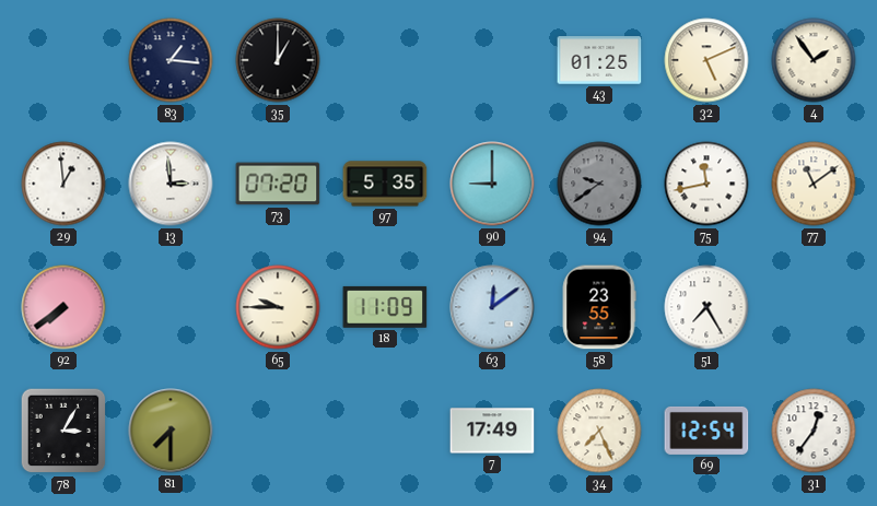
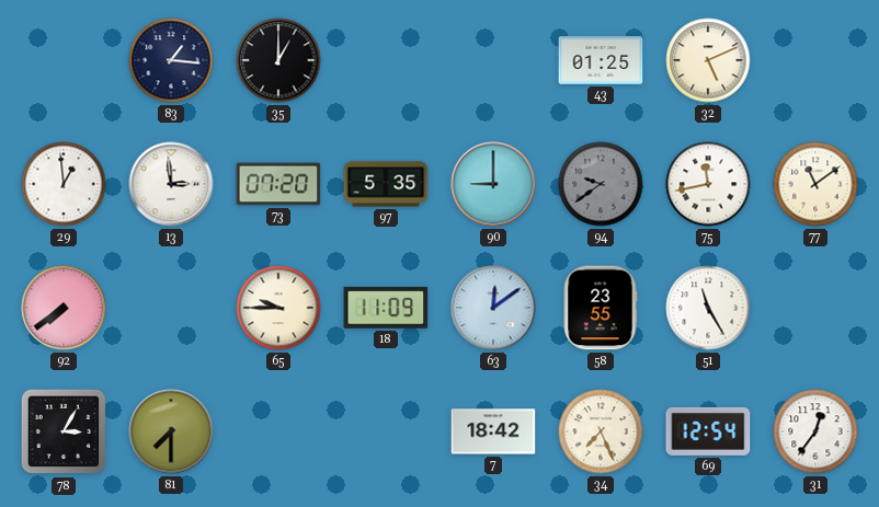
4: 1:54 -> none
51: 7:25 -> 11:25
7: 17:49 -> 18:42
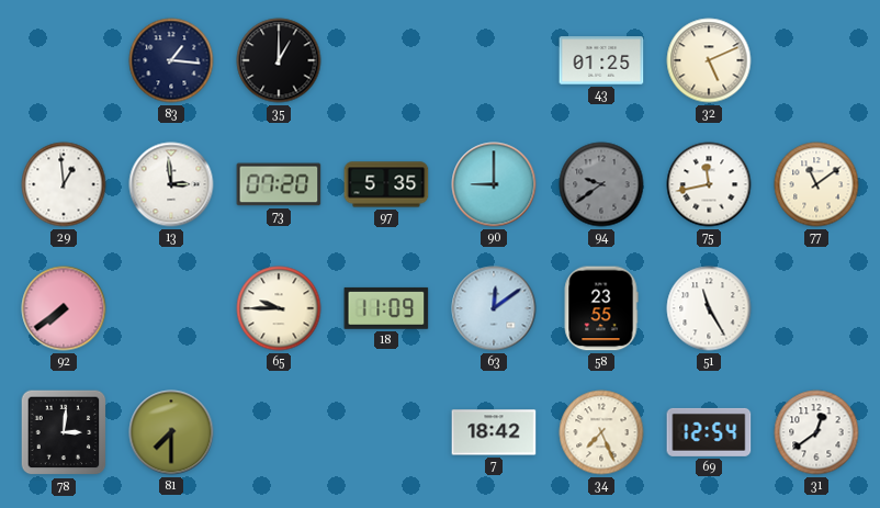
78: 3:05 -> 3:01
31: 12:36 -> 12:39
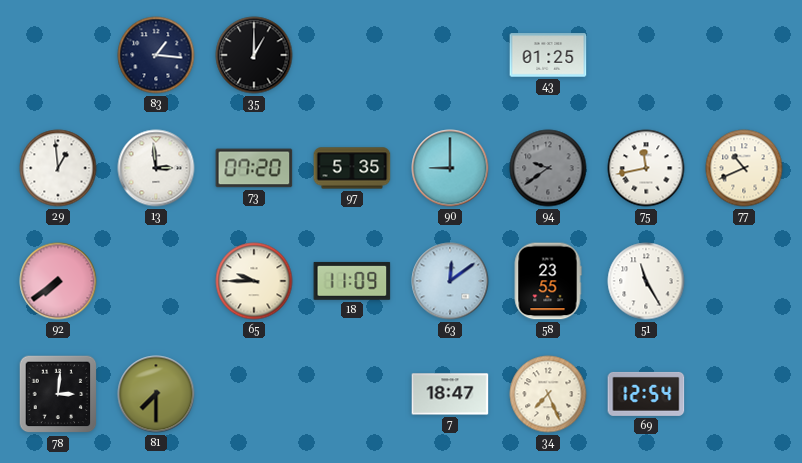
32: 5:11 -> none
77: 11:09 -> 10:41
7: 18:42 -> 18:47
31: 12:39 -> none
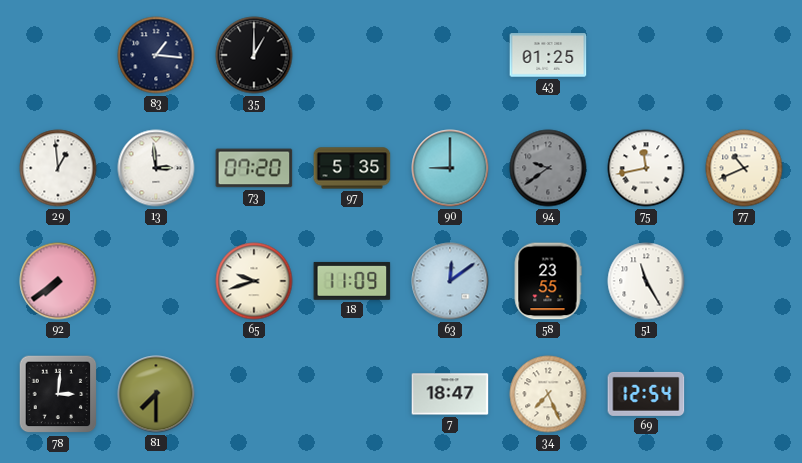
65: 9:45 -> 9:42
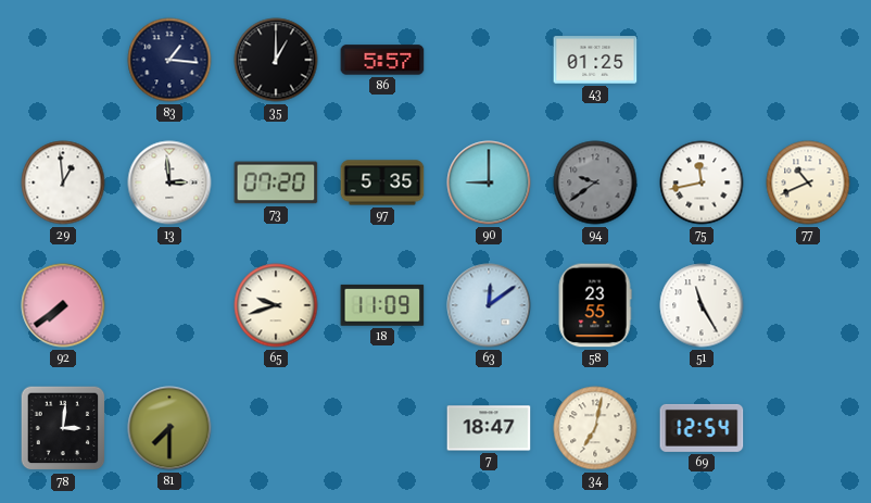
86: none -> 5:57
34: 7:26 -> 7:02
